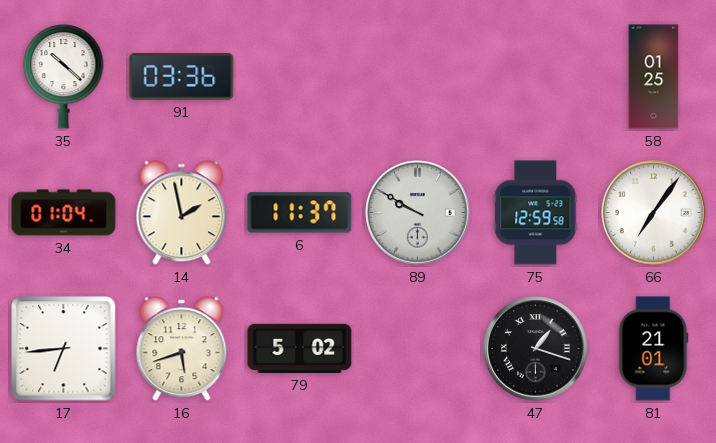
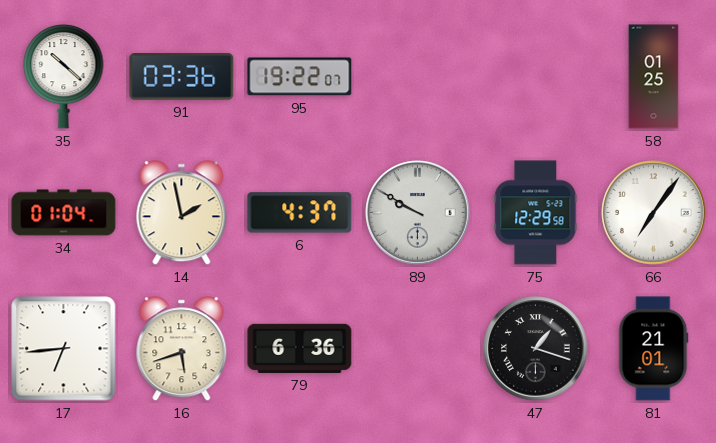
95: none -> 19:22
6: 11:37 -> 4:37
75: 12:59 -> 12:29
79: 5:02 -> 6:36
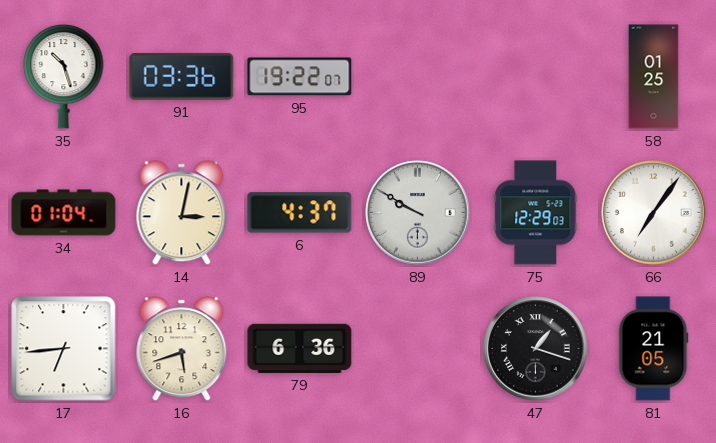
35: 10:22 -> 10:27
14: 1:58 -> 3:02
75: 12:29:58 -> 12:29:03
81: 21:01 -> 21:05
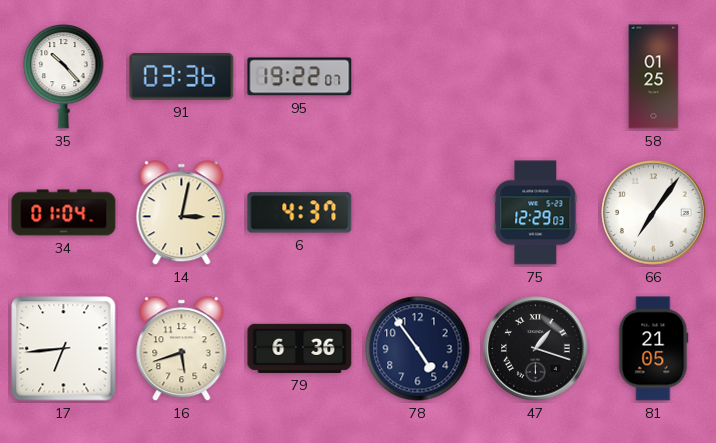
35: 10:27 -> 10:23
89: 9:50 -> none
78: none -> 4:54
